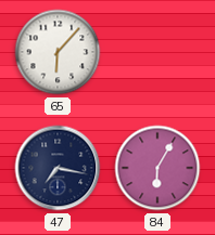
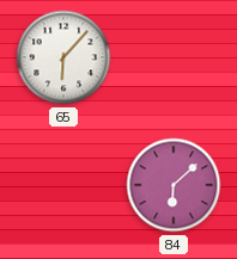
47: 7:17 -> none
84: 6:05 -> 6:08
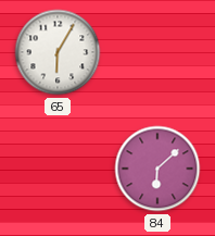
65: 6:07 -> 6:05
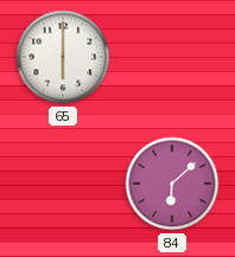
65: 6:05 -> 6:00
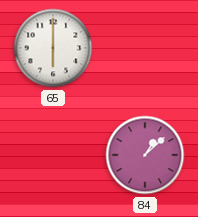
84: 6:08 -> 1:08
